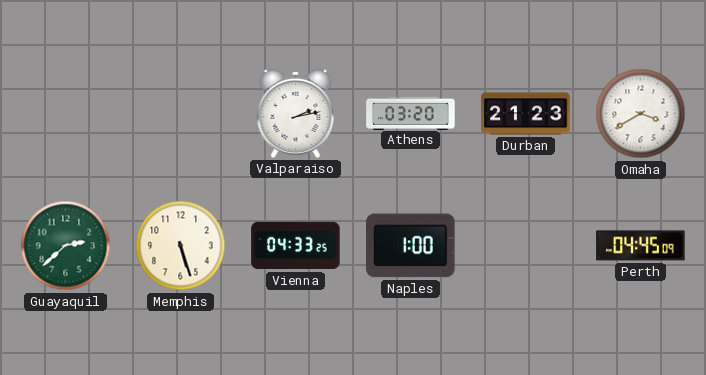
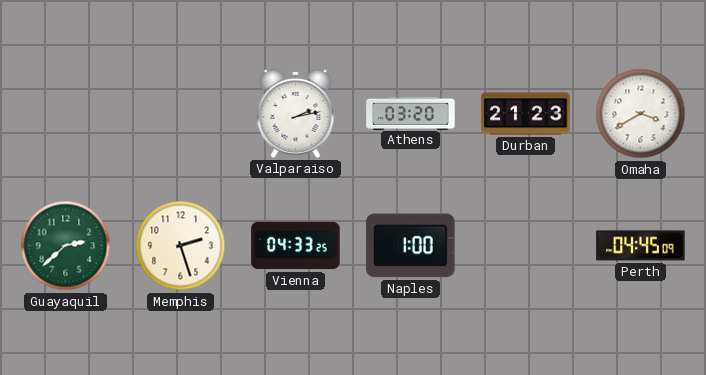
Memphis: 5:27 -> 2:27
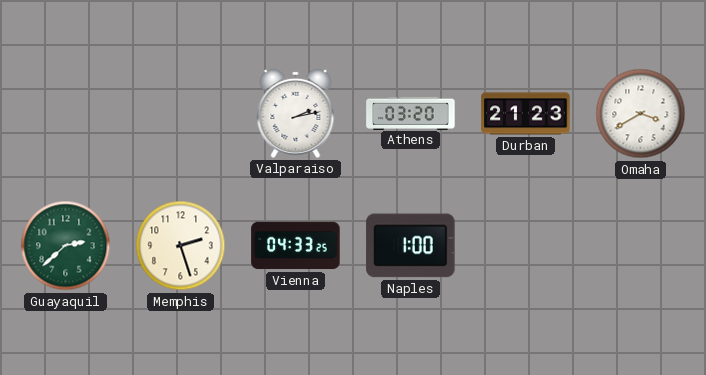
Perth: 04:45 -> none
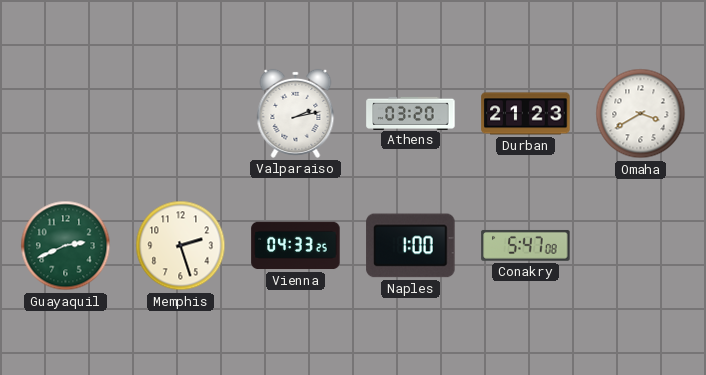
Guayaquil: 2:38 -> 2:41
Conakry: none -> 5:47
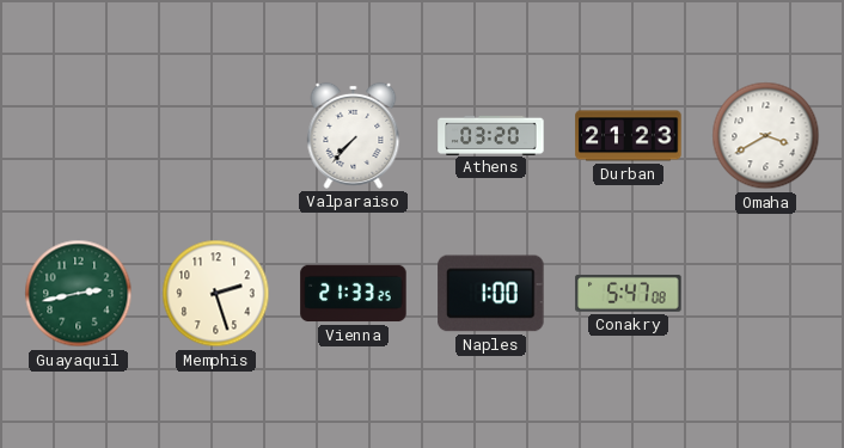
Valparaiso: 2:13 -> 7:37
Guayaquil: 2:41 -> 2:43
Vienna: 04:33 -> 21:33
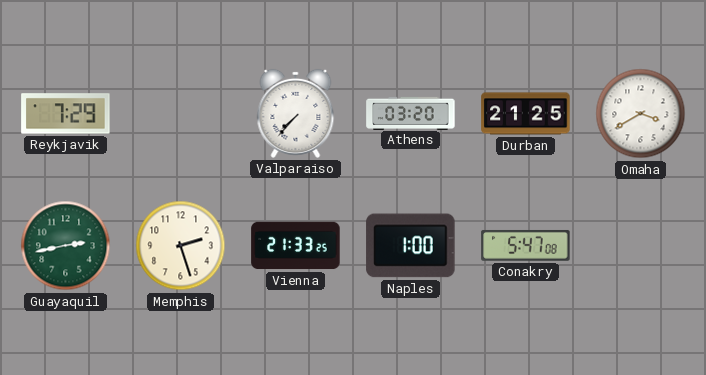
Reykjavik: none -> 7:29
Durban: 21:23 -> 21:25
